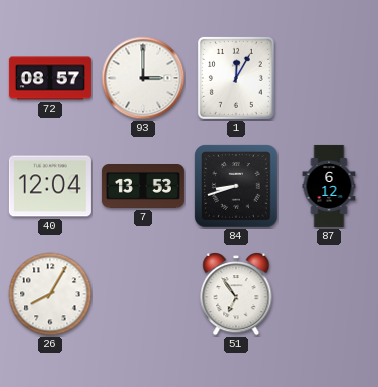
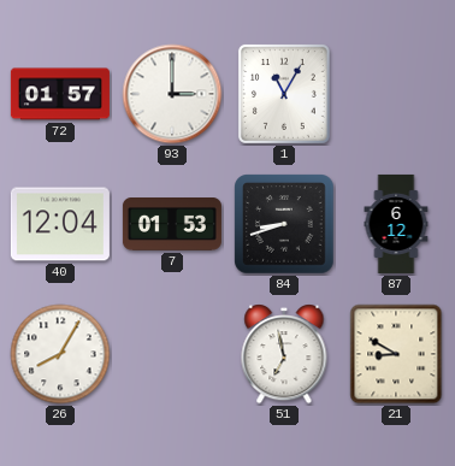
72: 08:57 -> 01:57
1: 12:05 -> 11:05
7: 13:53 -> 01:53
51: 6:54 -> 6:58
21: none -> 8:50
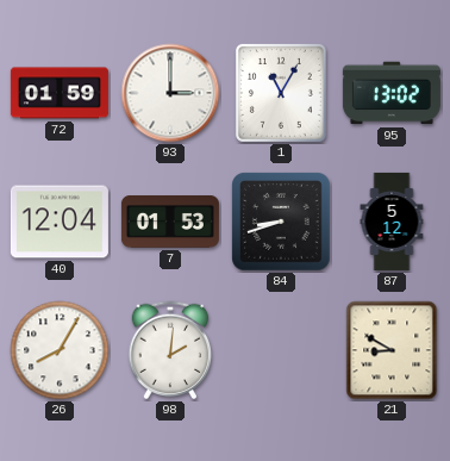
72: 01:57 -> 01:59
95: none -> 13:02
87: 6:12 -> 5:12
98: none -> 2:01
51: 6:58 -> none
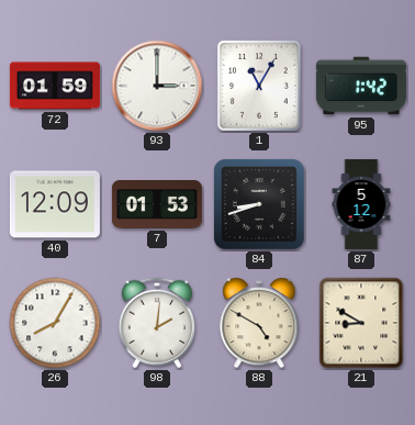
95: 13:02 -> 1:42
40: 12:04 -> 12:09
88: none -> 4:50
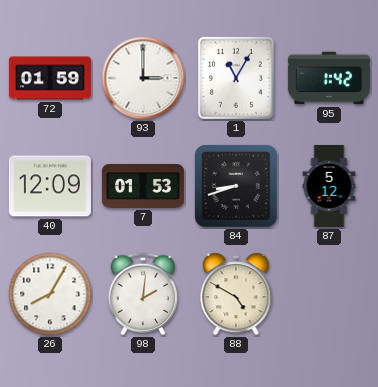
21: 8:50 -> none
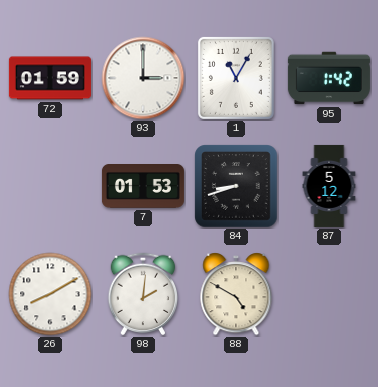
40: 12:09 -> none
26: 8:05 -> 8:10
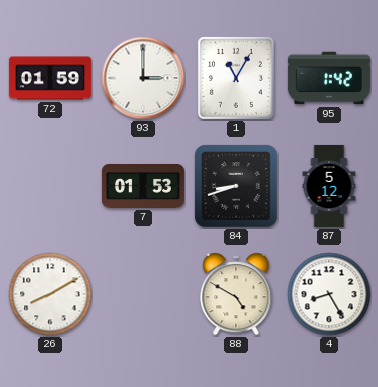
98: 2:01 -> none
4: none -> 8:25
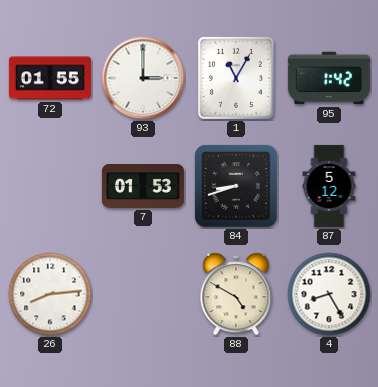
72: 01:59 -> 01:55
26: 8:10 -> 8:14
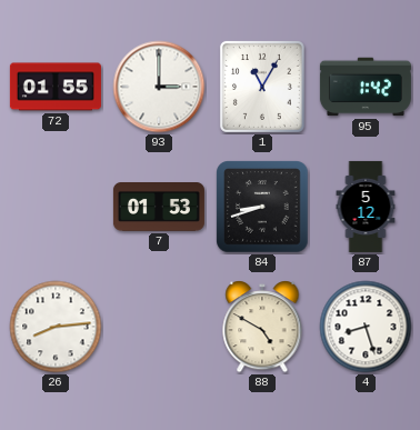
4: 8:25 -> 8:27
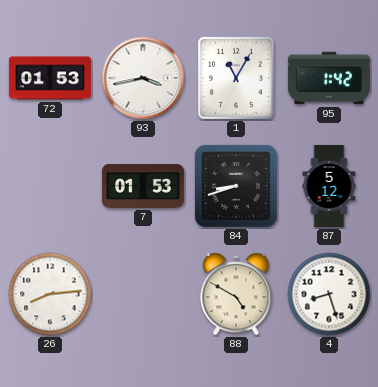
72: 01:55 -> 01:53
93: 3:00 -> 3:43
